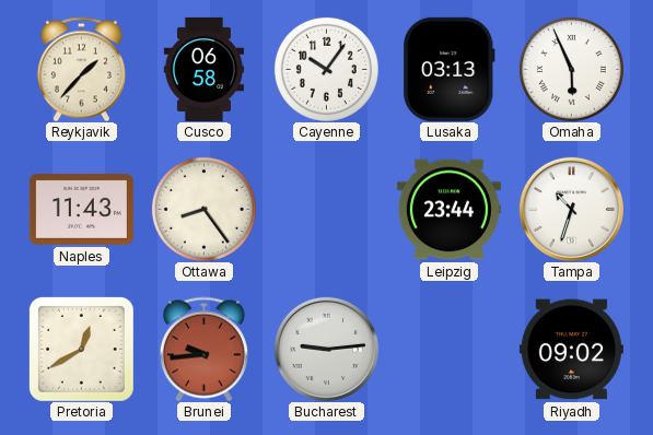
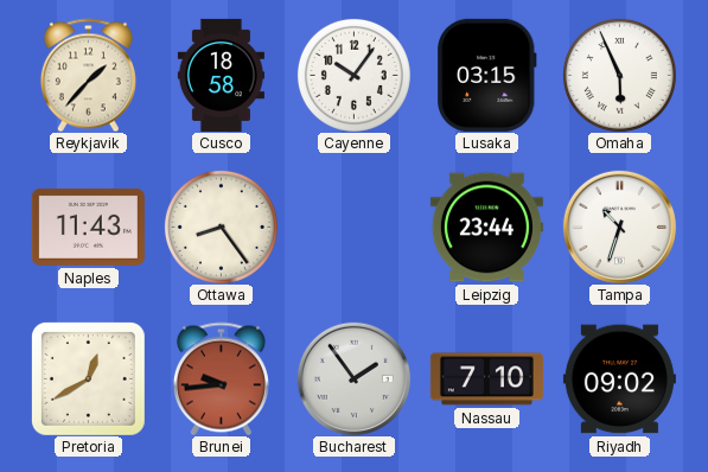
Cusco: 06:58 -> 18:58
Lusaka: 03:13 -> 03:15
Bucharest: 9:14 -> 1:54
Nassau: none -> 7:10
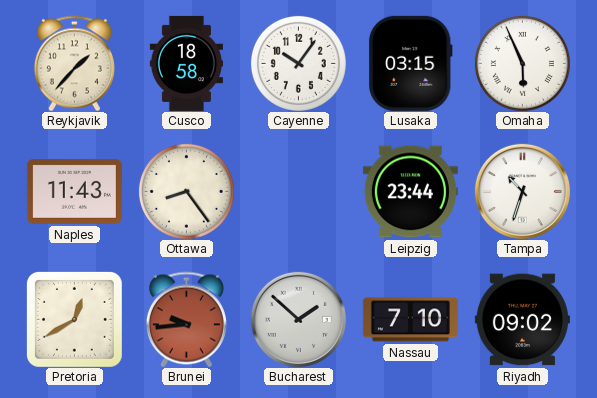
Bucharest: 1:54 -> 1:52
